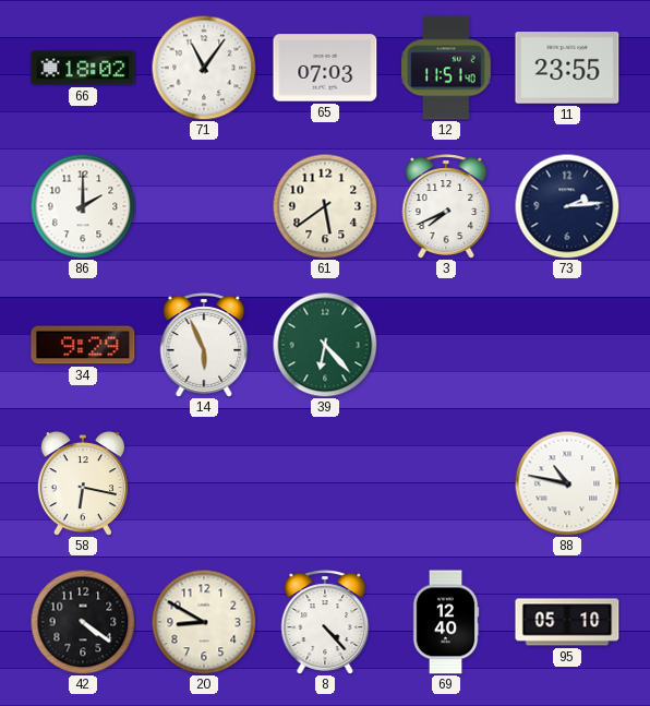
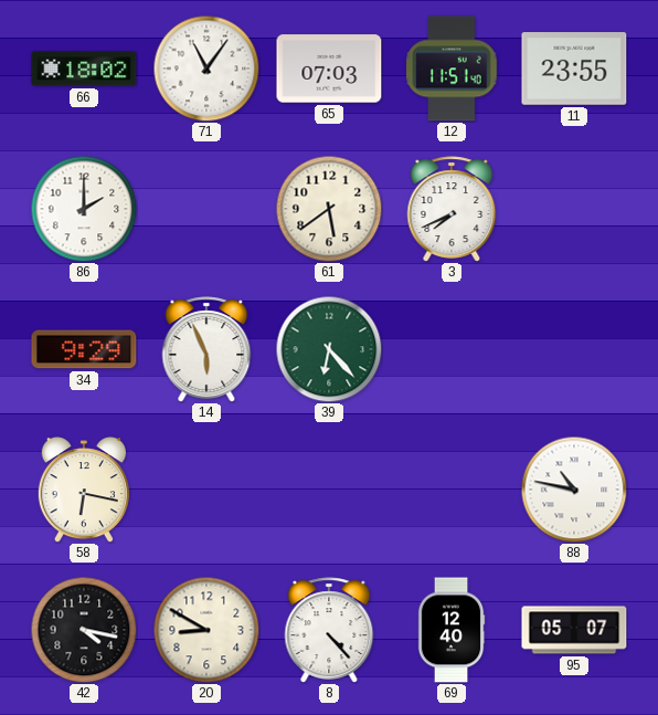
73: 2:14 -> none
42: 4:21 -> 4:17
95: 05:10 -> 05:07
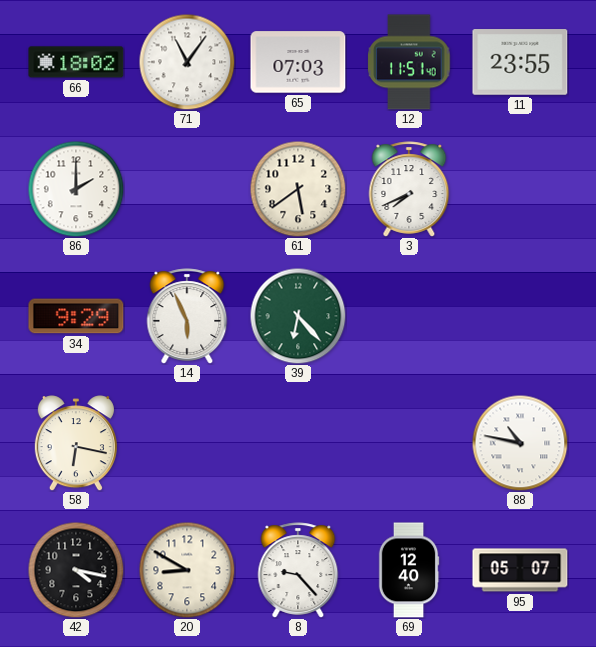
8: 4:23 -> 9:23
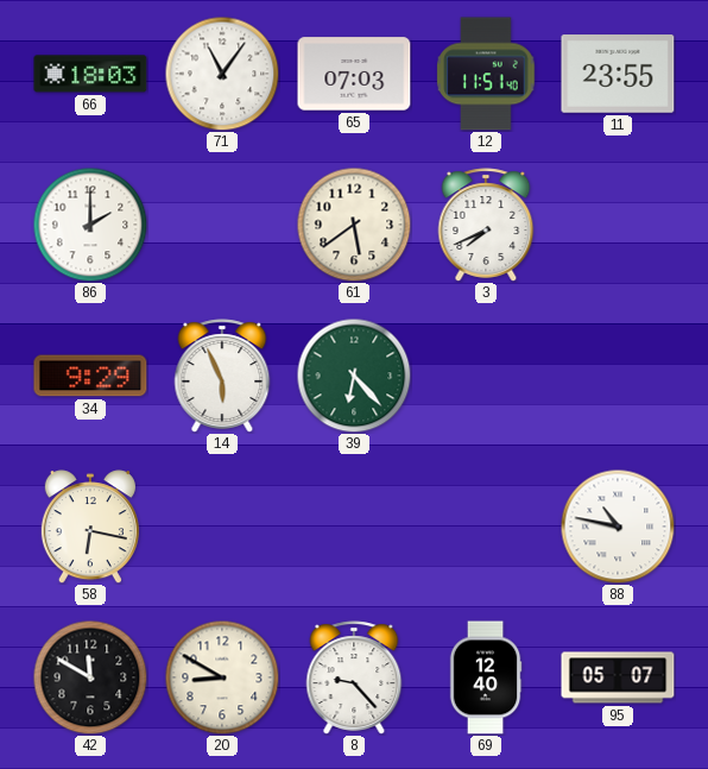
66: 18:02 -> 18:03
42: 4:17 -> 11:50
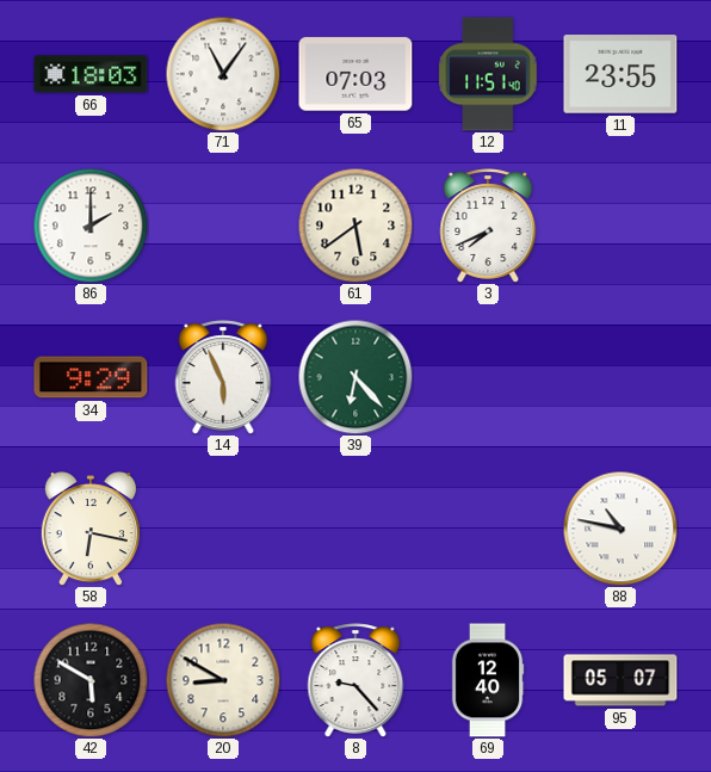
42: 11:50 -> 5:50
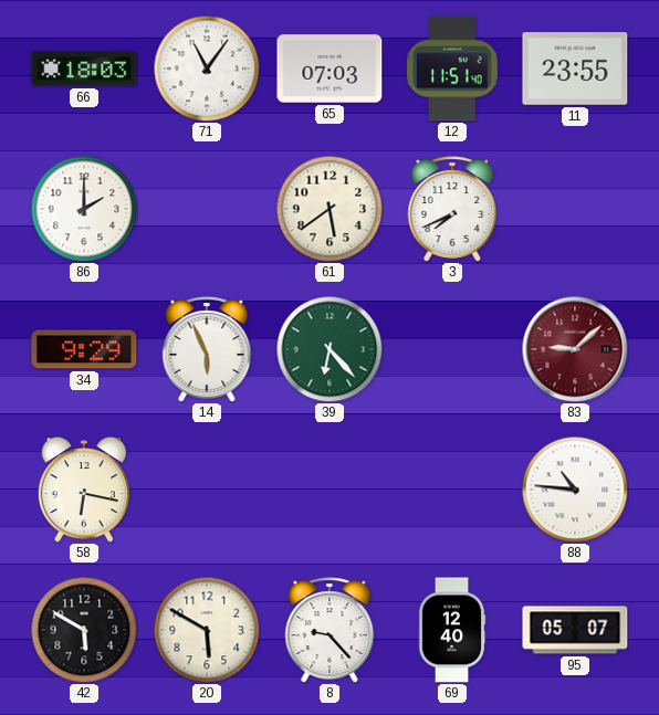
83: none -> 9:08
88: 10:47 -> 10:46
20: 8:50 -> 5:50
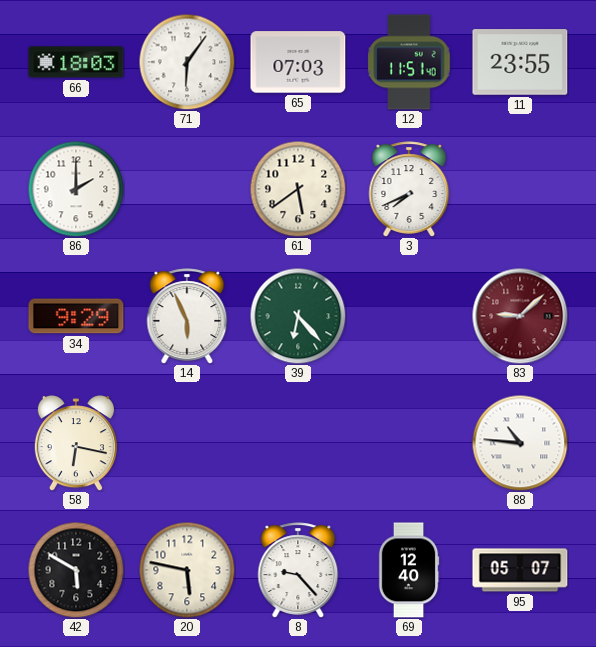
71: 11:06 -> 6:06
20: 5:50 -> 5:47
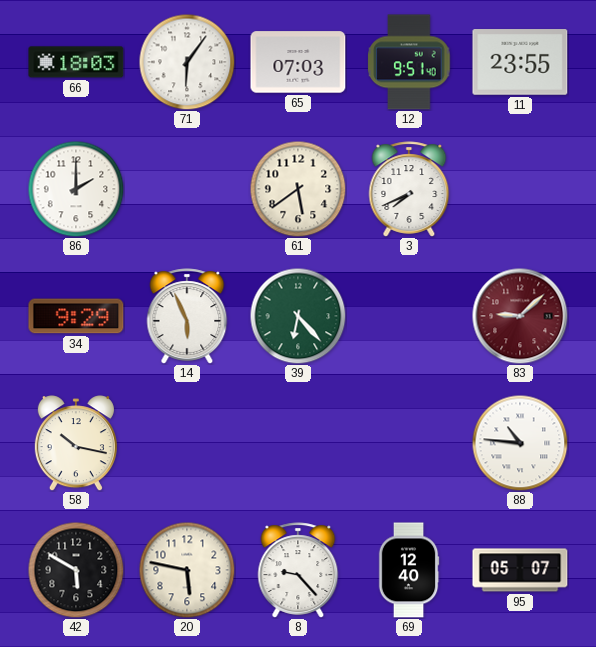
12: 11:51 -> 9:51
58: 6:17 -> 10:17
